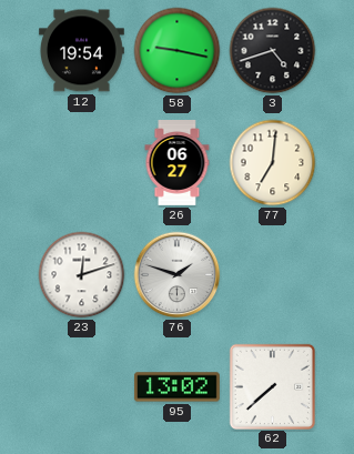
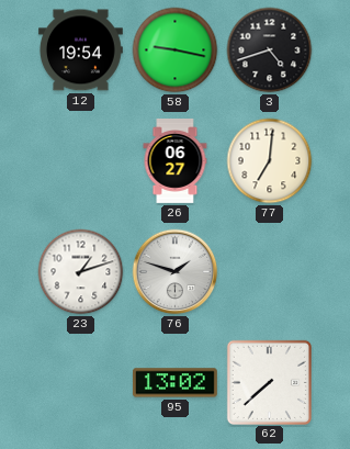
23: 12:12 -> 1:12
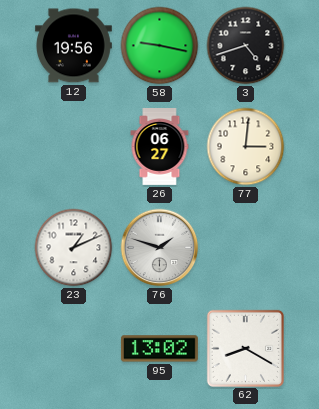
12: 19:54 -> 19:56
77: 7:01 -> 3:01
23: 1:12 -> 1:11
62: 7:38 -> 8:20
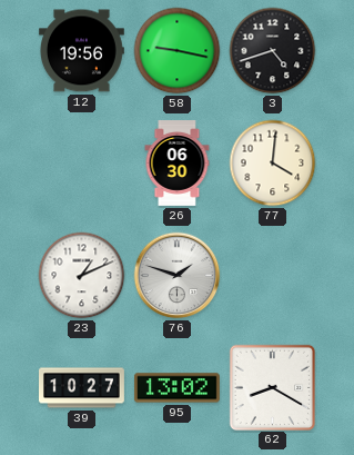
26: 06:27 -> 06:30
77: 3:01 -> 4:01
39: none -> 10:27
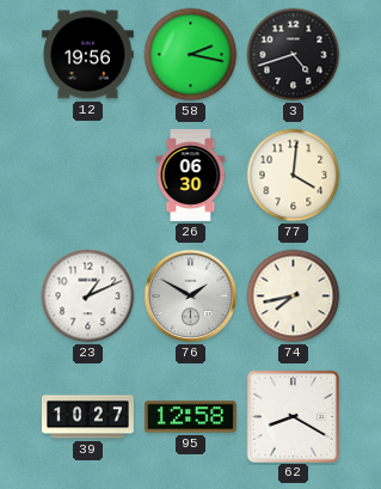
58: 9:17 -> 2:17
76: 1:48 -> 1:50
74: none -> 7:43
95: 13:02 -> 12:58
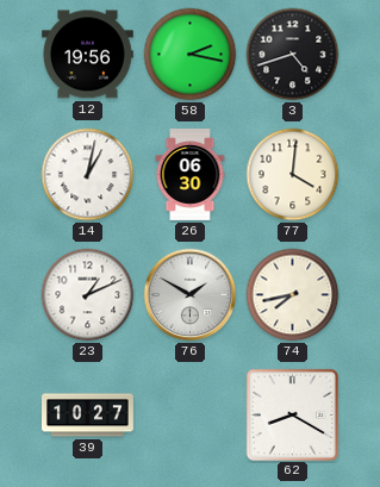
14: none -> 1:02
95: 12:58 -> none
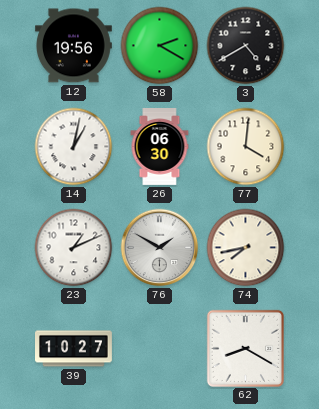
58: 2:17 -> 2:20
3: 4:42 -> 4:40
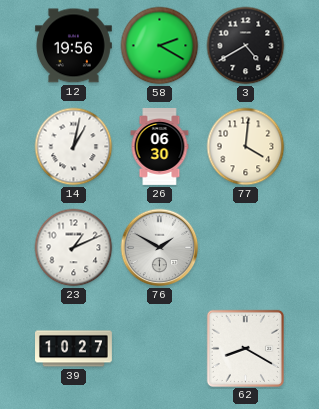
74: 7:43 -> none
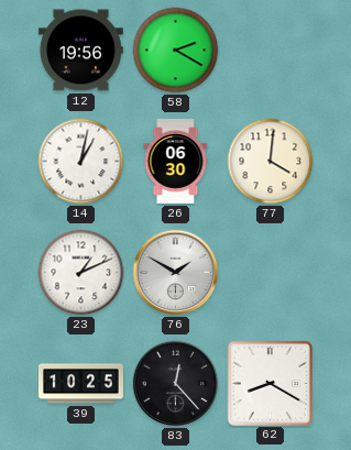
3: 4:40 -> none
39: 10:27 -> 10:25
83: none -> 12:23
